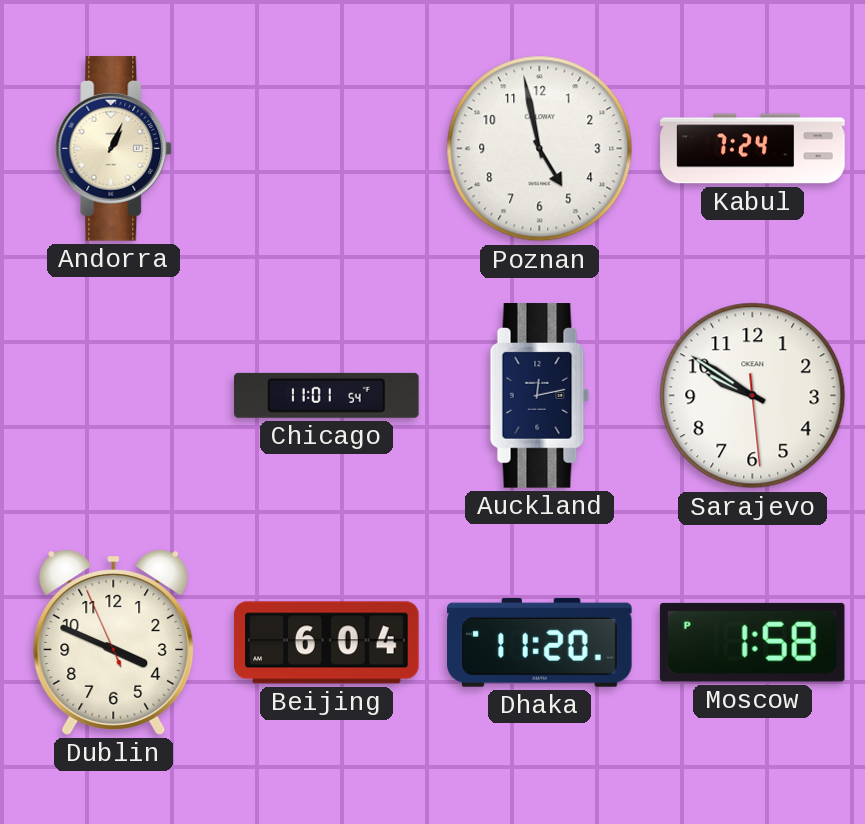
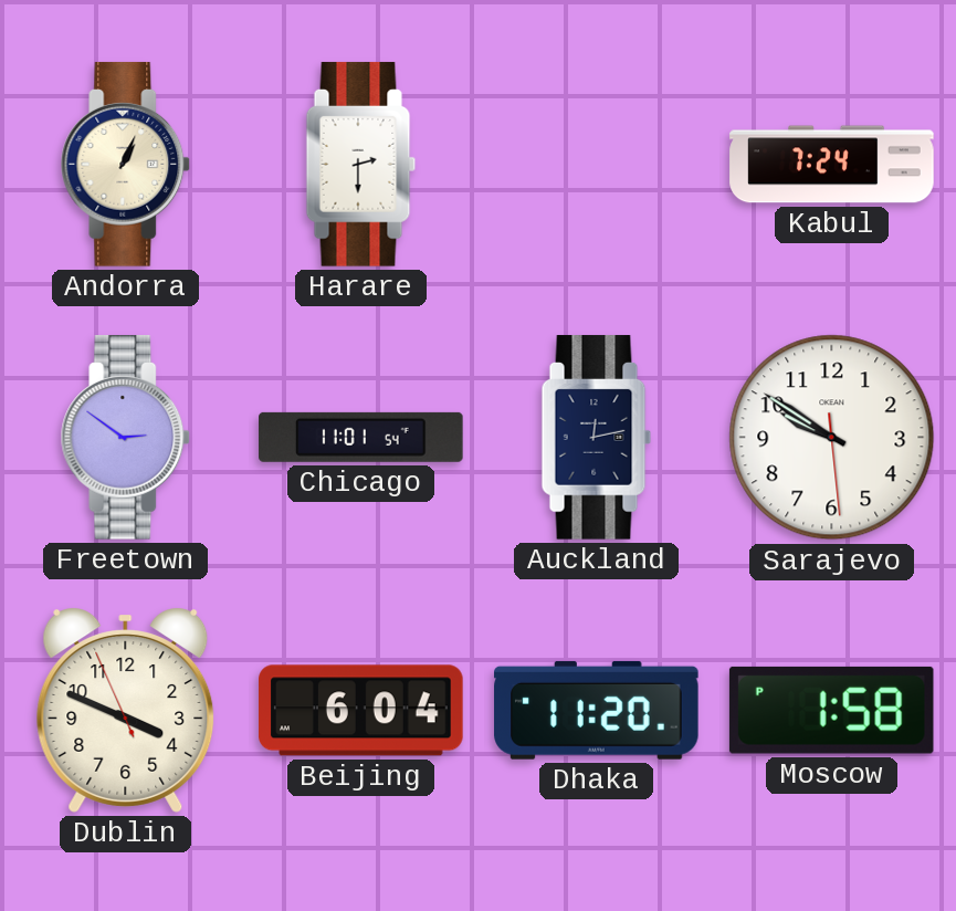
Harare: none -> 2:30
Poznan: 4:58 -> none
Freetown: none -> 2:51
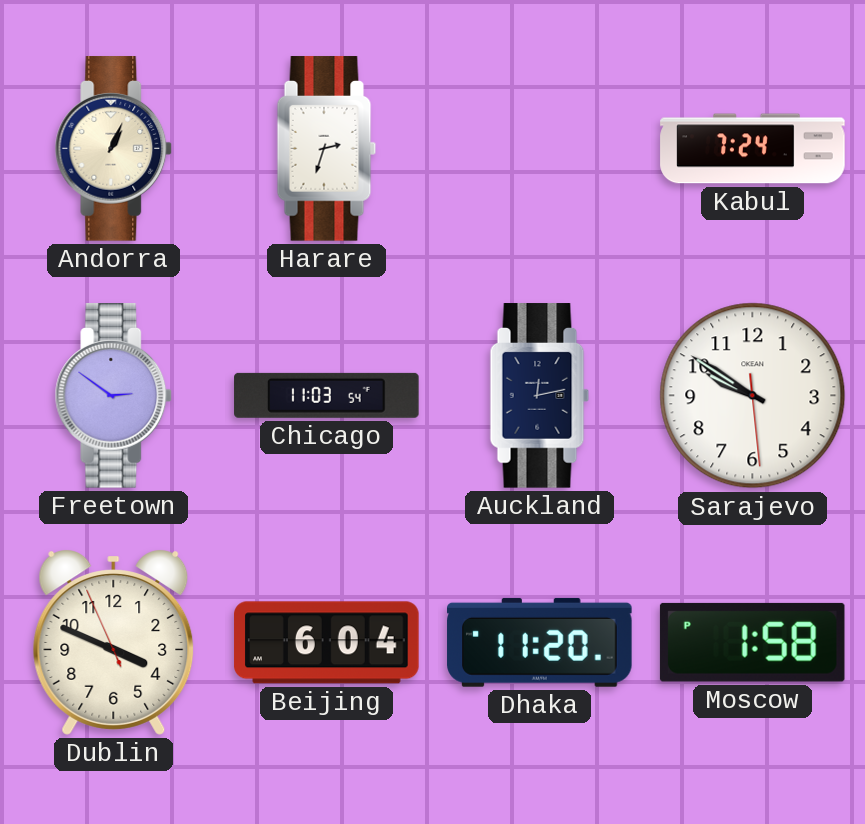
Harare: 2:30 -> 2:33
Chicago: 11:01 -> 11:03
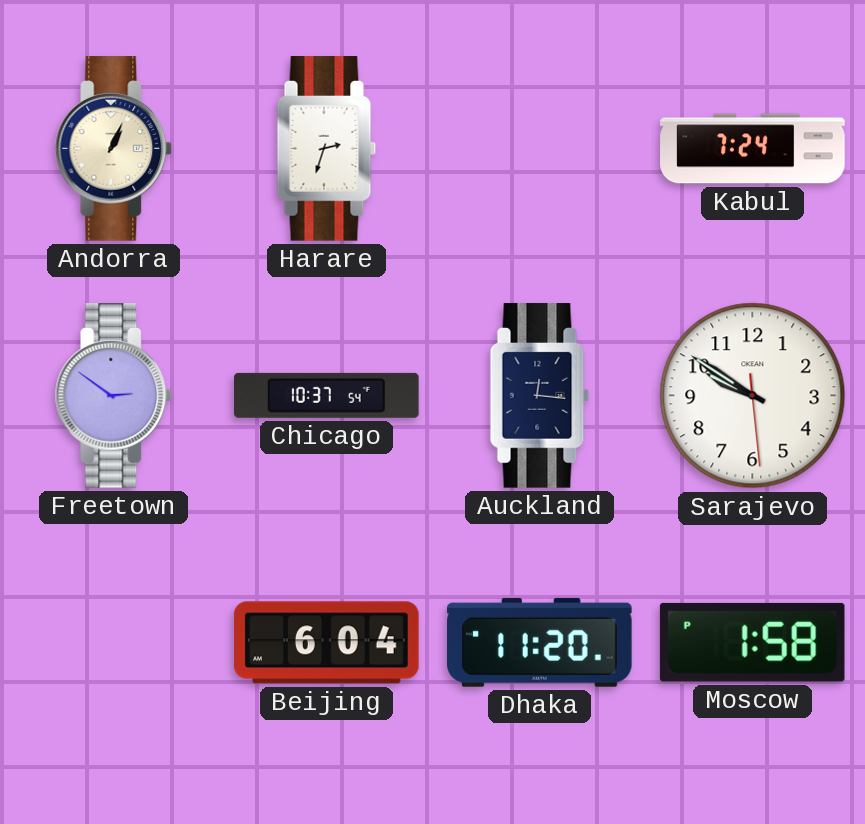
Chicago: 11:03 -> 10:37
Auckland: 12:13 -> 12:16
Dublin: 3:48 -> none
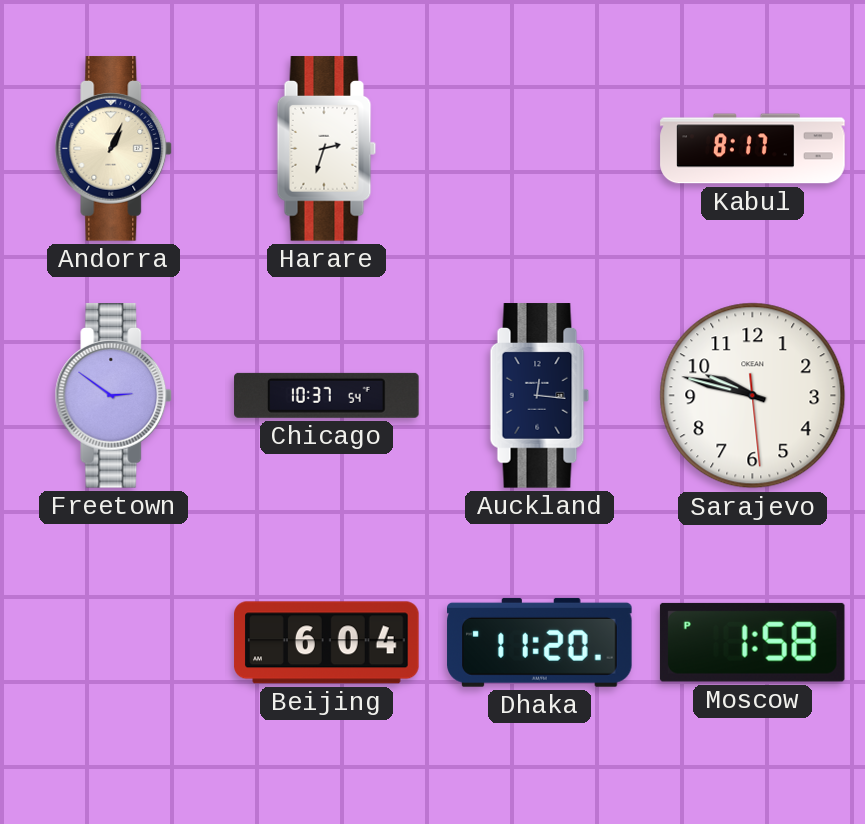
Kabul: 7:24 -> 8:17
Sarajevo: 9:50 -> 9:47
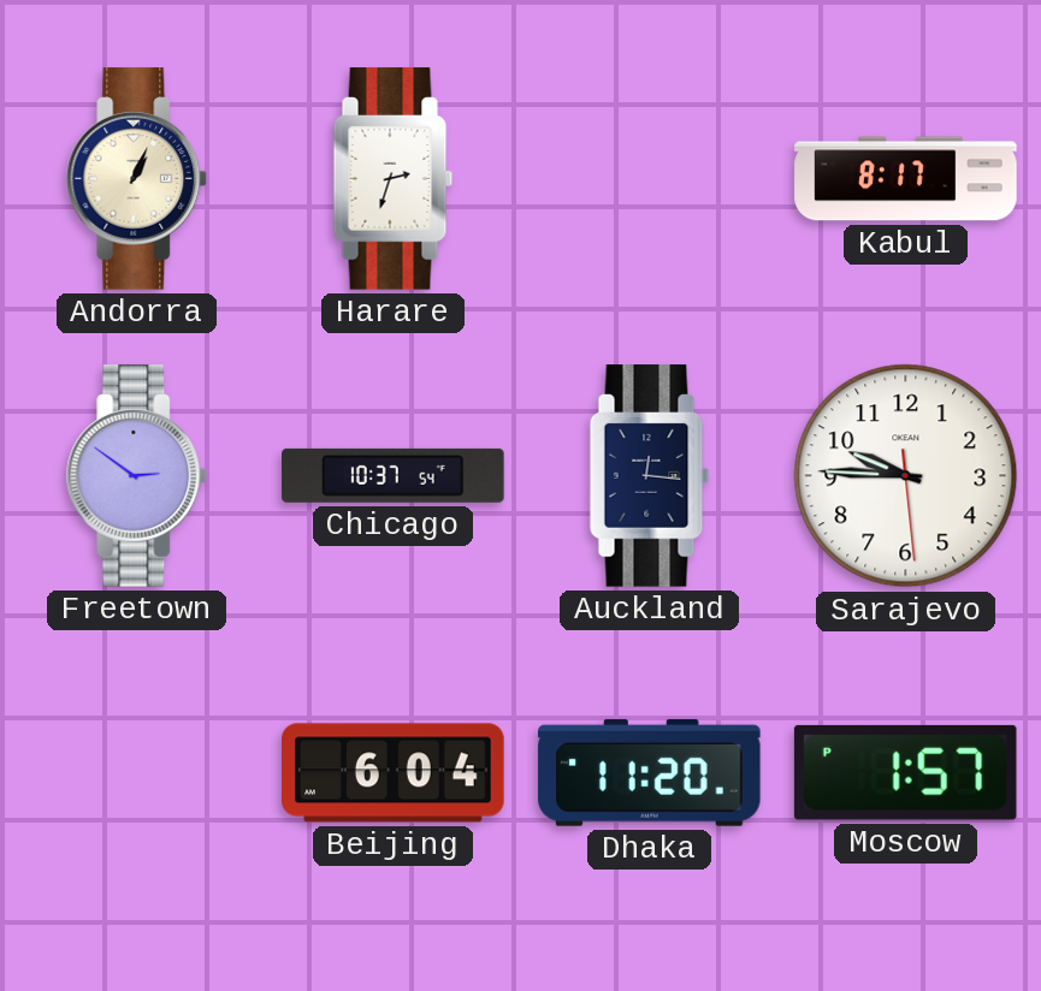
Sarajevo: 9:47 -> 9:45
Moscow: 1:58 -> 1:57
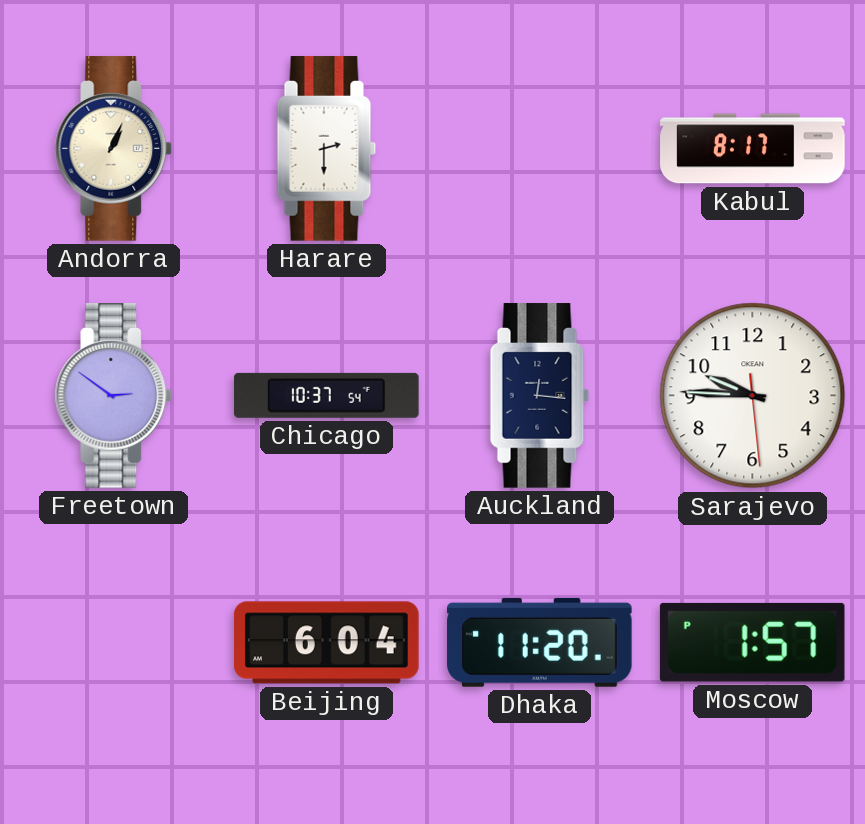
Harare: 2:33 -> 2:30
